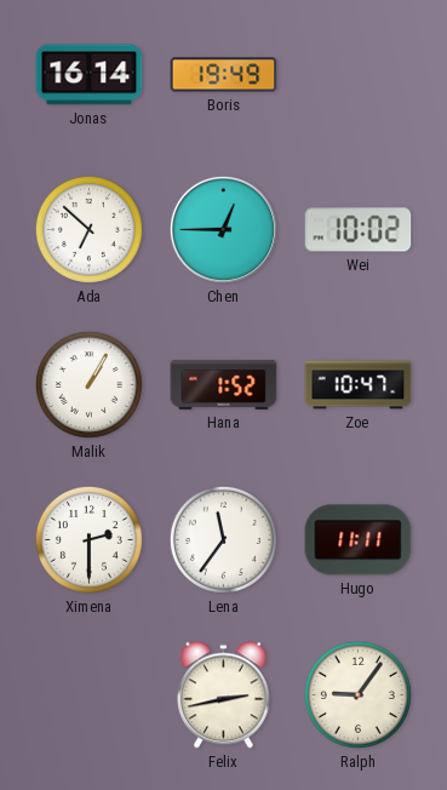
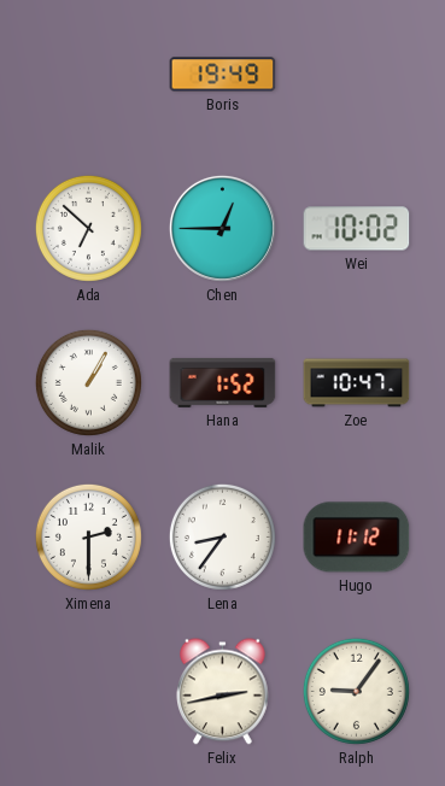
Jonas: 16:14 -> none
Lena: 11:36 -> 8:36
Hugo: 11:11 -> 11:12
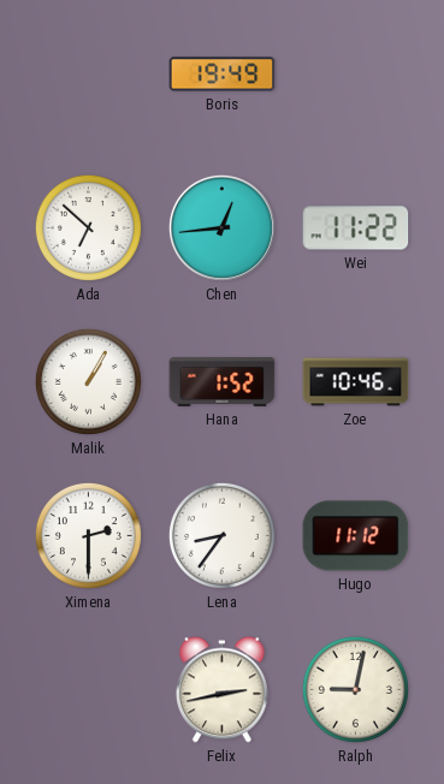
Chen: 12:45 -> 12:44
Wei: 10:02 -> 11:22
Zoe: 10:47 -> 10:46
Ralph: 9:06 -> 9:02
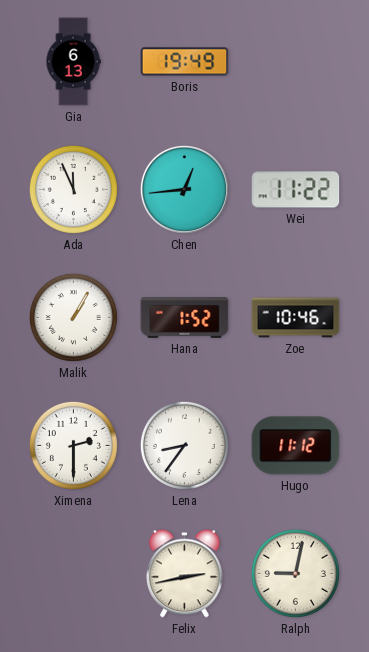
Gia: none -> 6:13
Ada: 6:52 -> 11:56
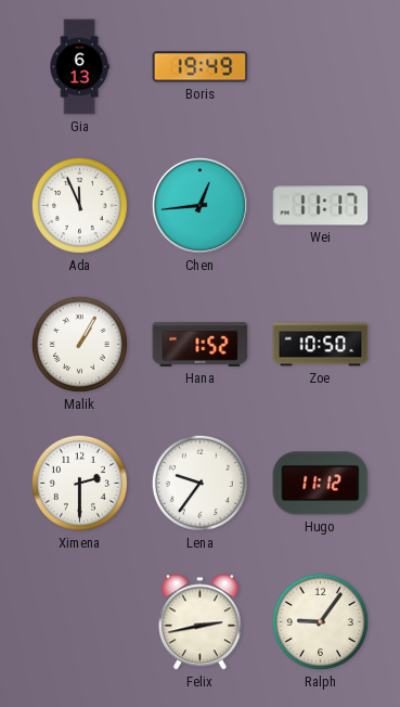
Wei: 11:22 -> 11:17
Zoe: 10:46 -> 10:50
Lena: 8:36 -> 9:36
Ralph: 9:02 -> 9:06
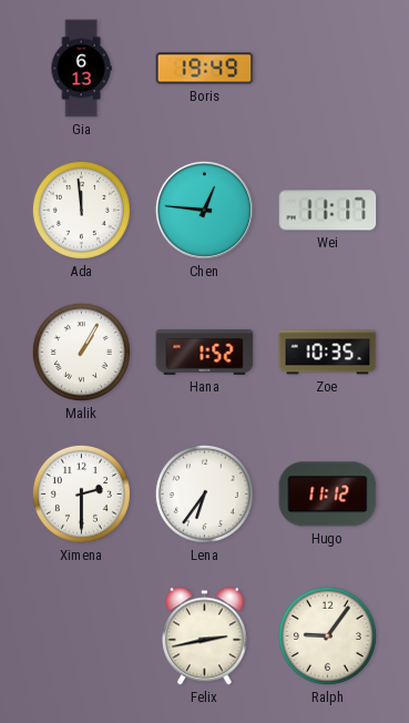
Ada: 11:56 -> 11:59
Chen: 12:44 -> 12:46
Zoe: 10:50 -> 10:35
Lena: 9:36 -> 6:36
